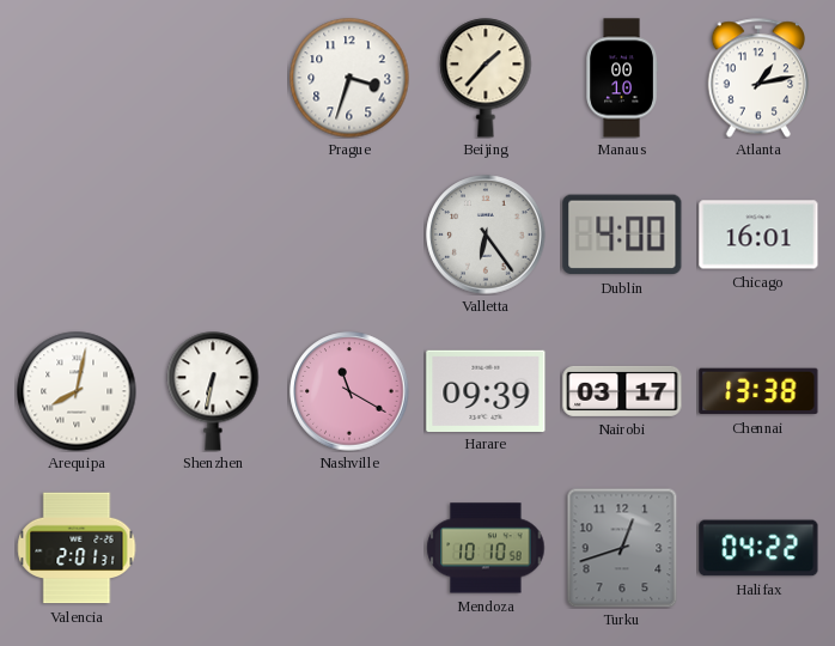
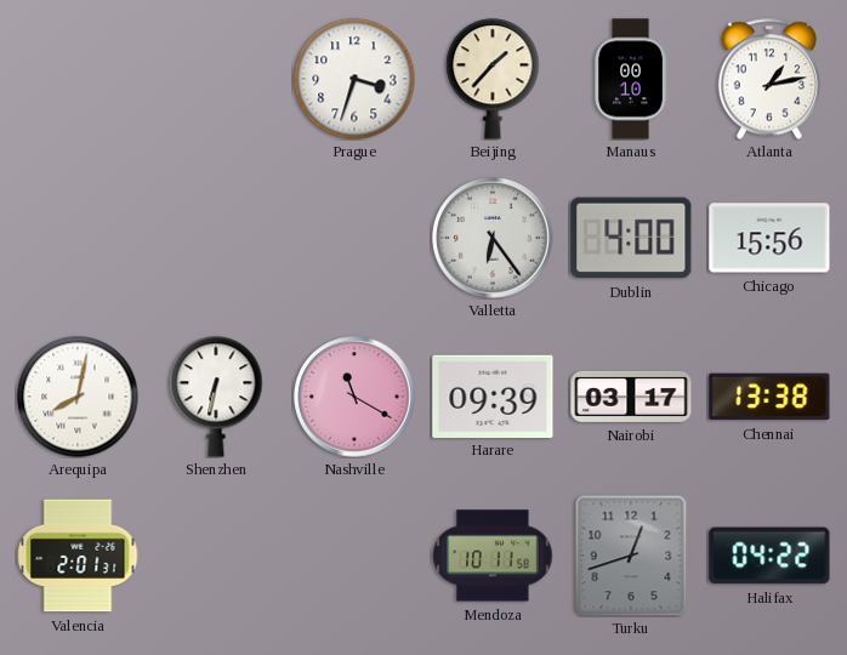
Chicago: 16:01 -> 15:56
Mendoza: 10:10 -> 10:11
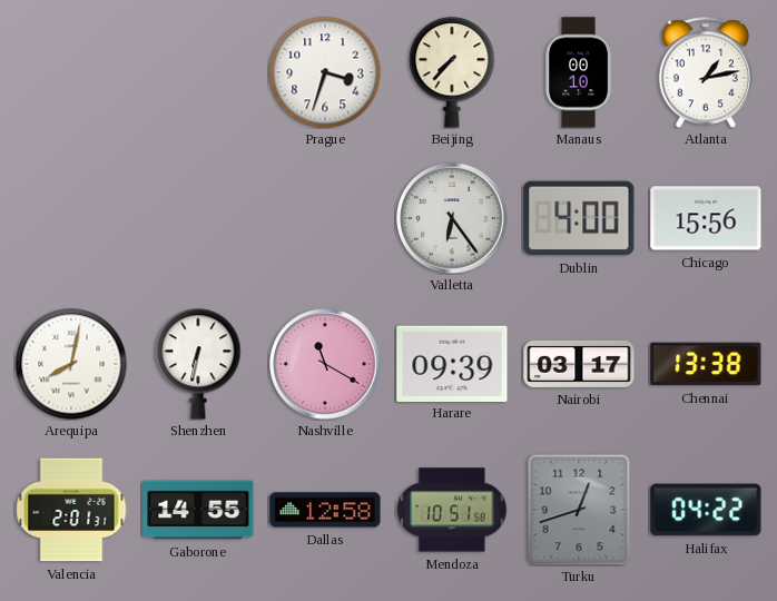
Beijing: 1:37 -> 7:37
Gaborone: none -> 14:55
Dallas: none -> 12:58
Mendoza: 10:11 -> 10:51
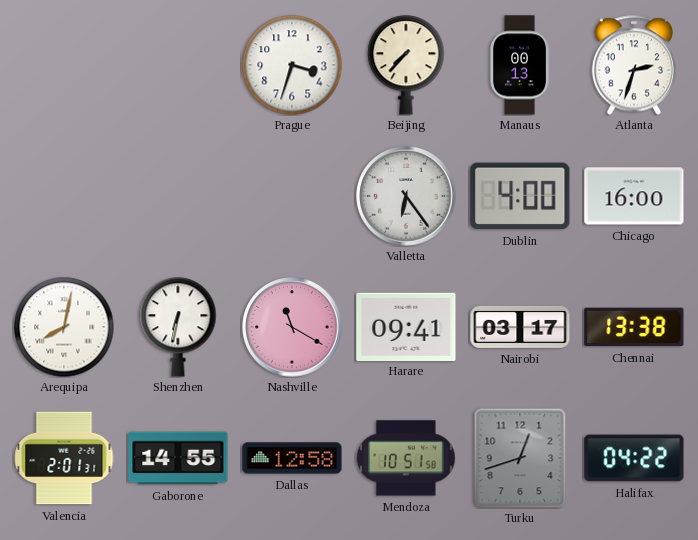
Manaus: 00:10 -> 00:13
Atlanta: 1:13 -> 2:33
Chicago: 15:56 -> 16:00
Harare: 09:39 -> 09:41
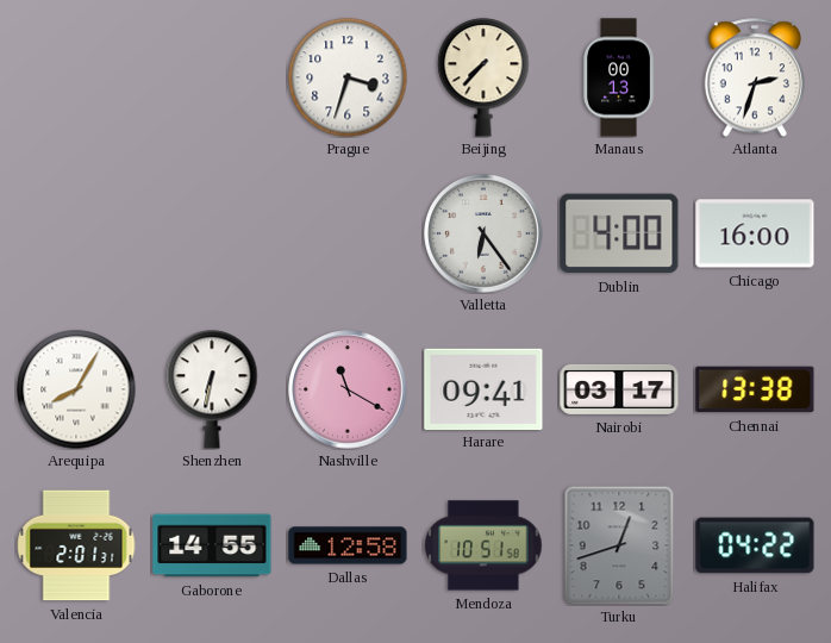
Arequipa: 8:02 -> 8:05
